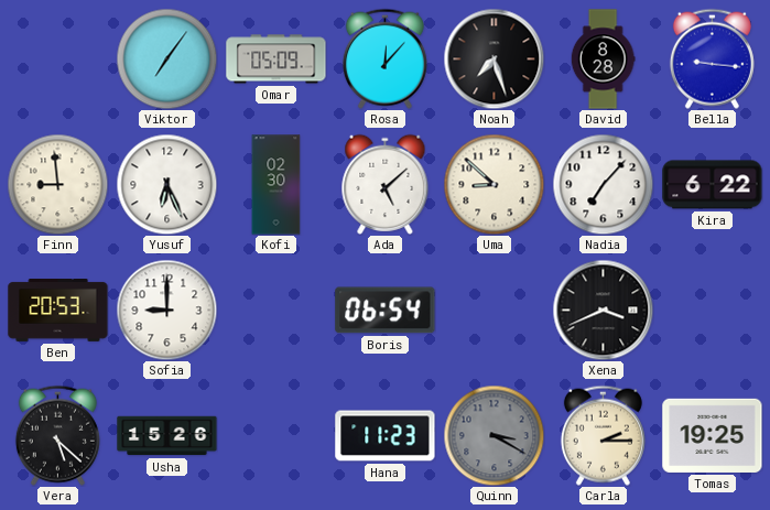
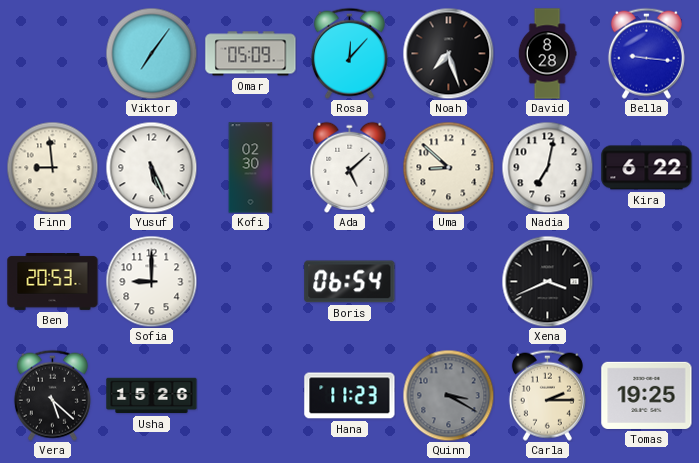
Yusuf: 6:26 -> 5:26
Nadia: 7:07 -> 7:02
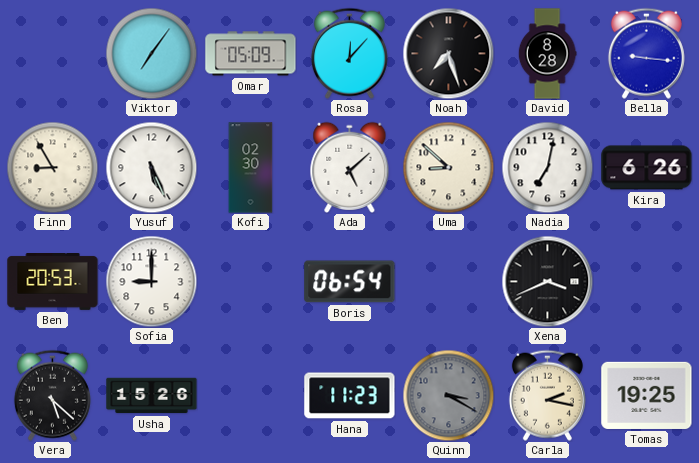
Finn: 8:59 -> 8:55
Kira: 6:22 -> 6:26
Carla: 2:15 -> 2:17
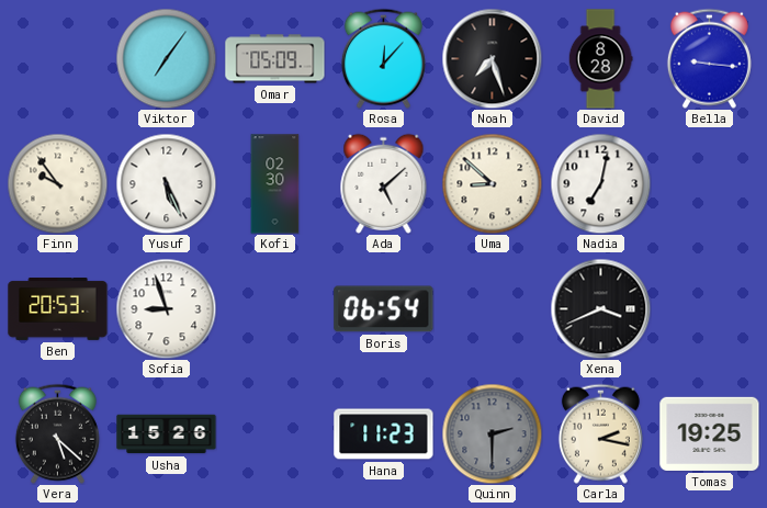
Finn: 8:55 -> 9:54
Kira: 6:26 -> none
Sofia: 9:00 -> 8:57
Quinn: 3:20 -> 2:30
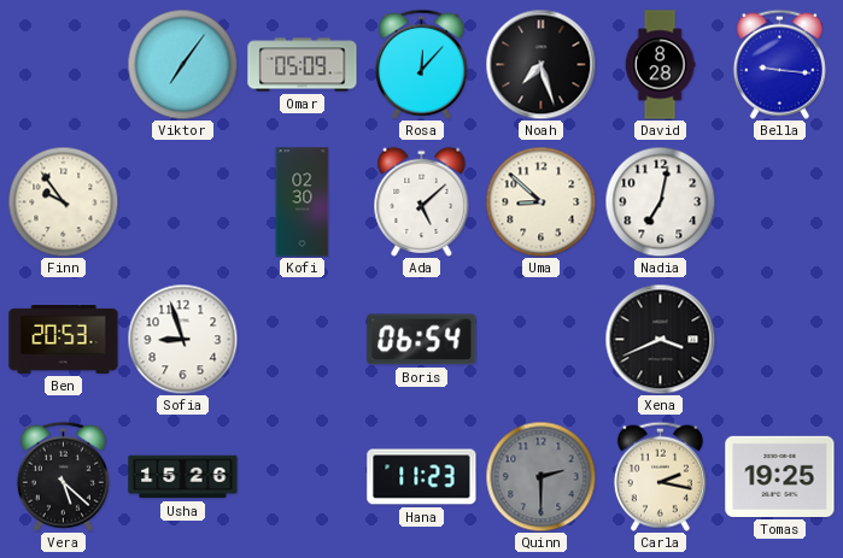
Yusuf: 5:26 -> none
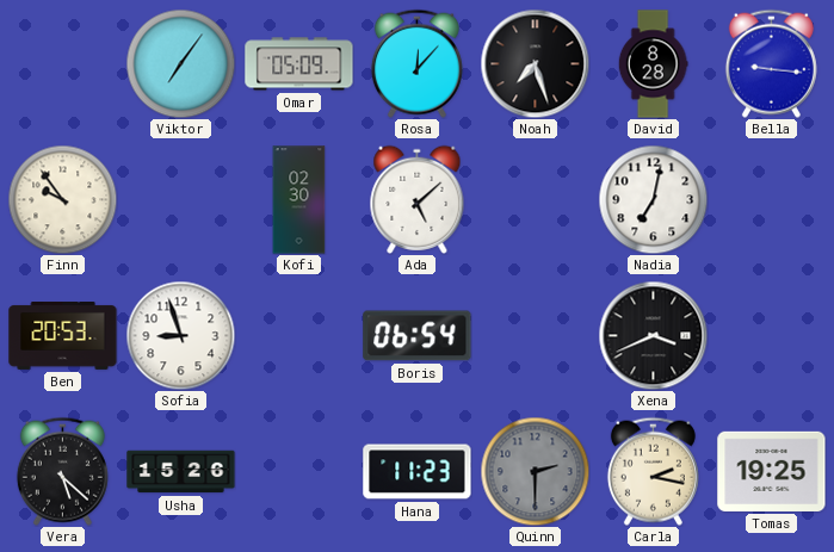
Uma: 8:52 -> none
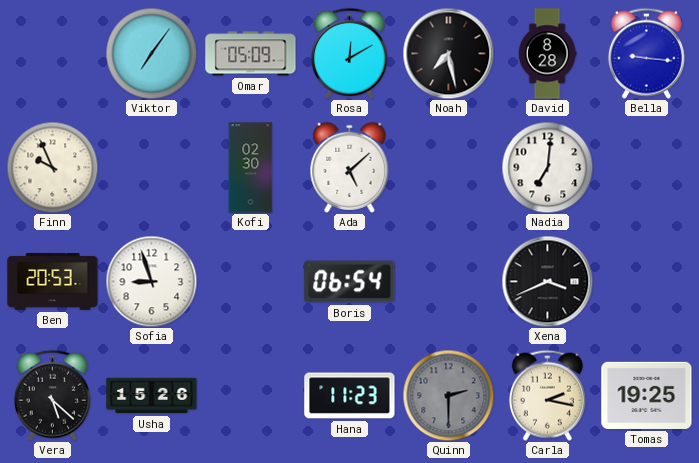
Rosa: 12:07 -> 12:10
Noah: 7:27 -> 7:28
Finn: 9:54 -> 9:56
Nadia: 7:02 -> 7:01
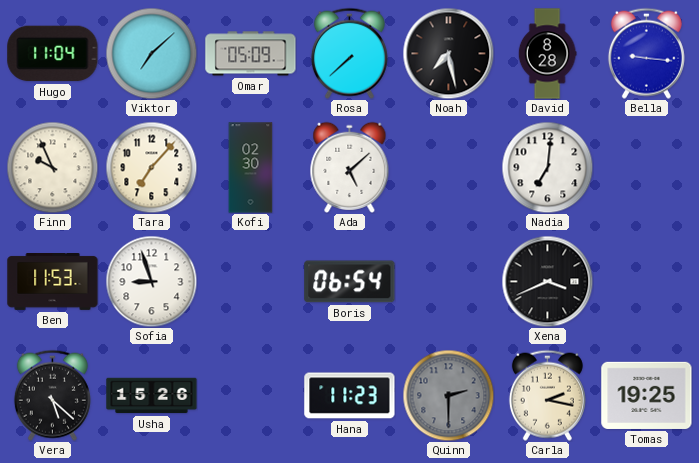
Hugo: none -> 11:04
Viktor: 7:06 -> 7:08
Rosa: 12:10 -> 7:38
Tara: none -> 7:07
Ben: 20:53 -> 11:53
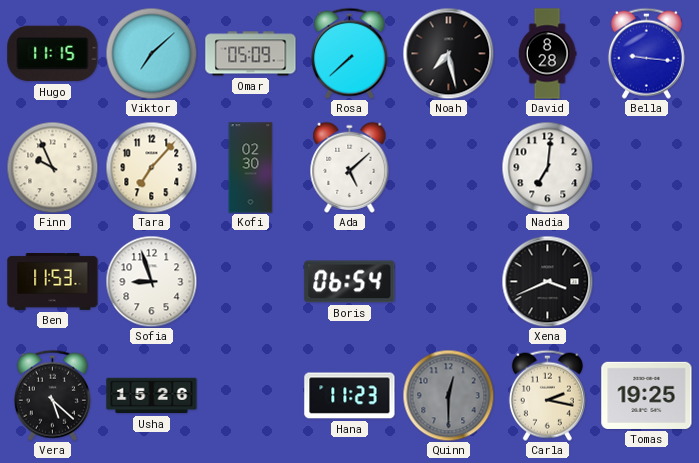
Hugo: 11:04 -> 11:15
Quinn: 2:30 -> 12:30
